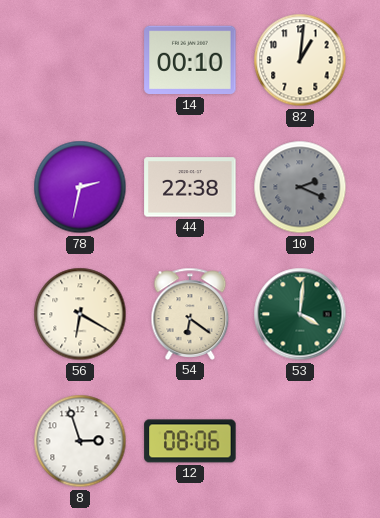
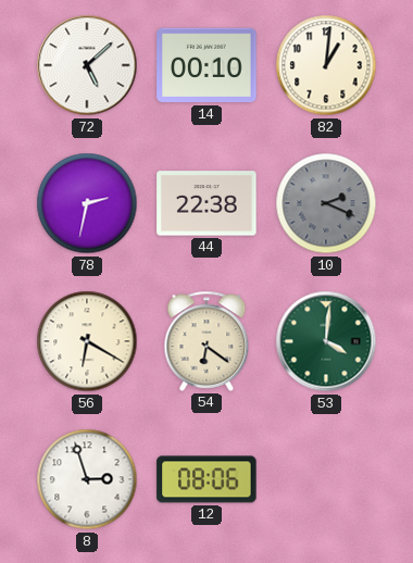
72: none -> 5:08
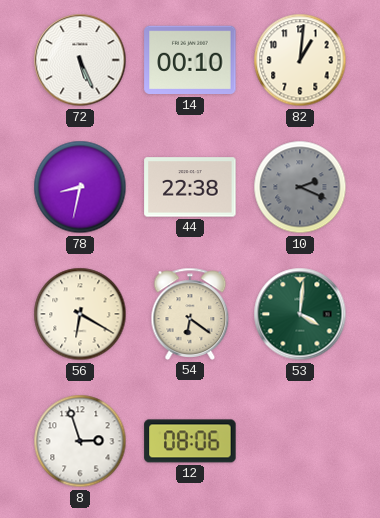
72: 5:08 -> 5:26
78: 2:32 -> 8:32
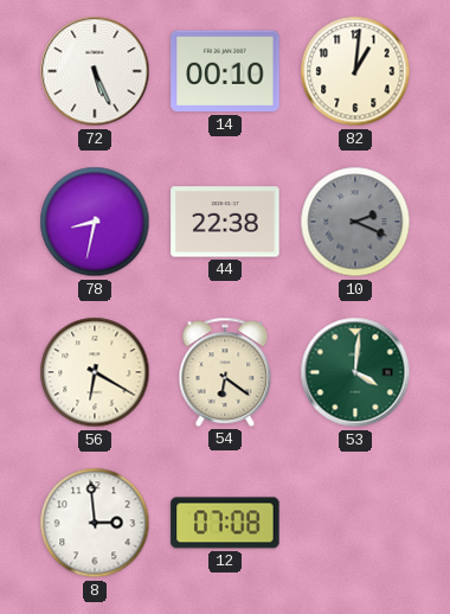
8: 2:57 -> 2:59
12: 08:06 -> 07:08
